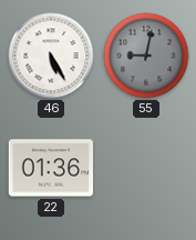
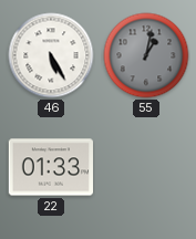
55: 9:02 -> 1:02
22: 01:36 -> 01:33
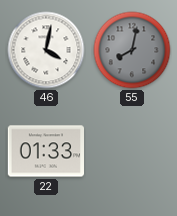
46: 5:25 -> 4:02
55: 1:02 -> 8:02
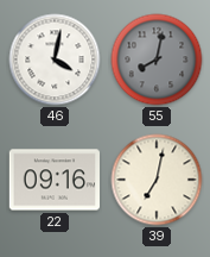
22: 01:33 -> 09:16
39: none -> 7:02
